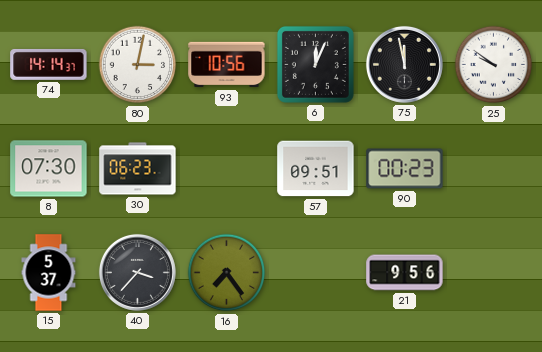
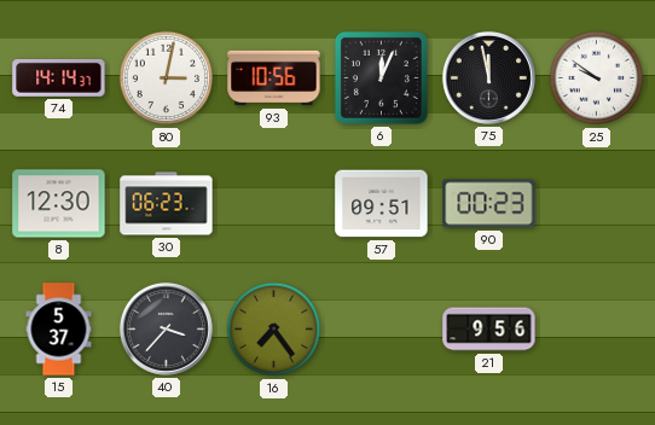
8: 07:30 -> 12:30
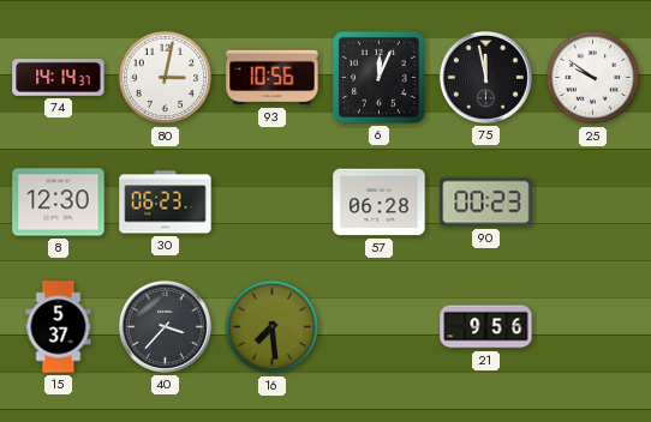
57: 09:51 -> 06:28
16: 7:24 -> 7:29
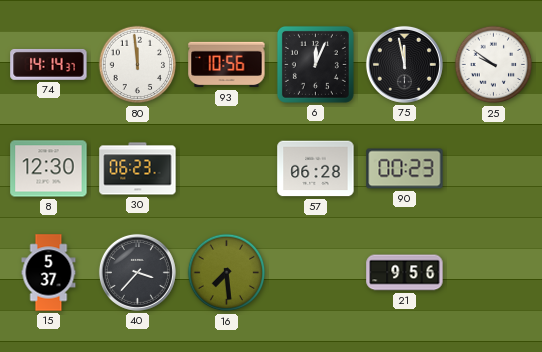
80: 3:02 -> 11:59
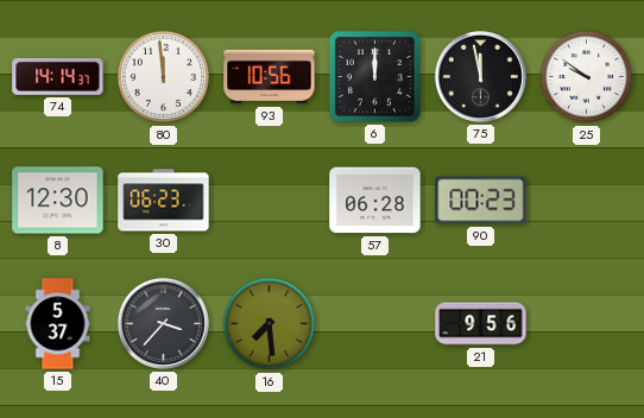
6: 12:04 -> 12:00
